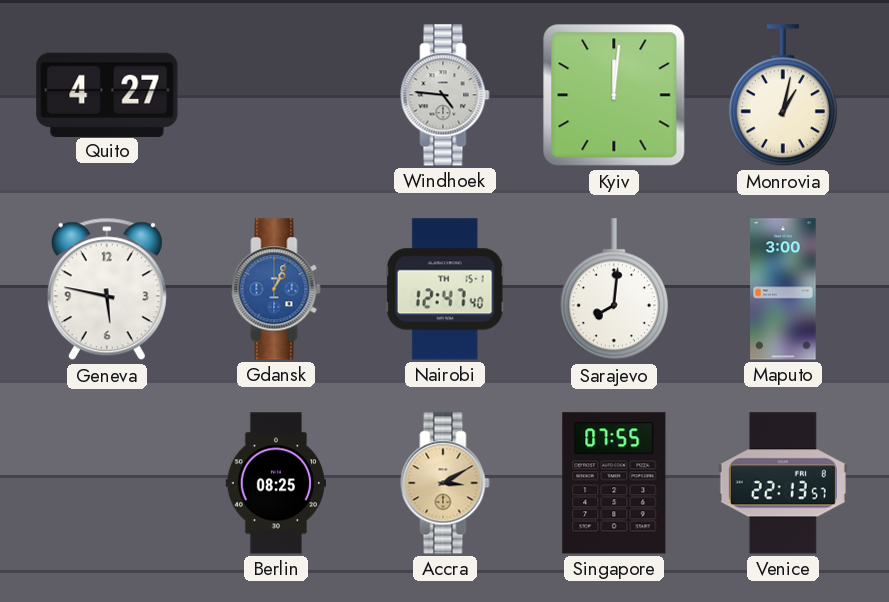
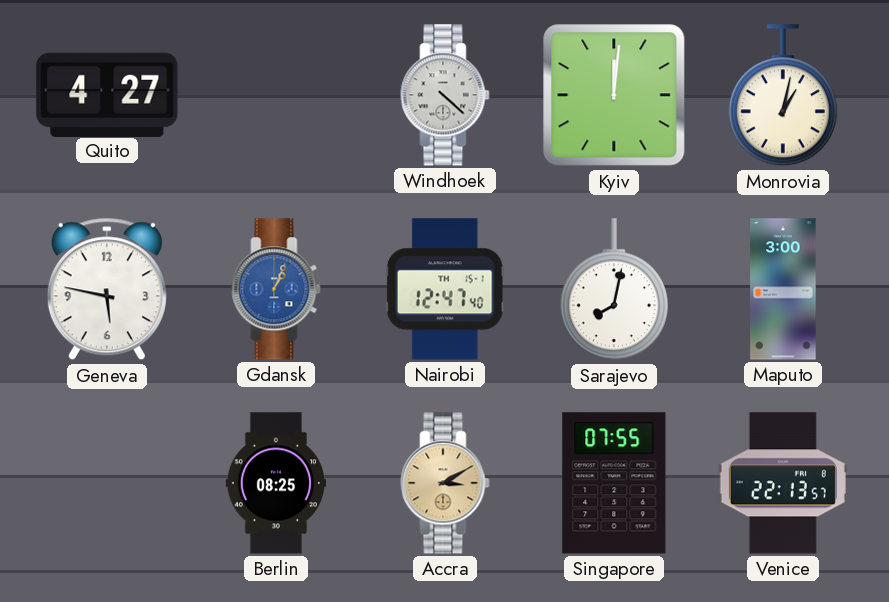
Windhoek: 4:46 -> 4:22
Sarajevo: 8:01 -> 8:02
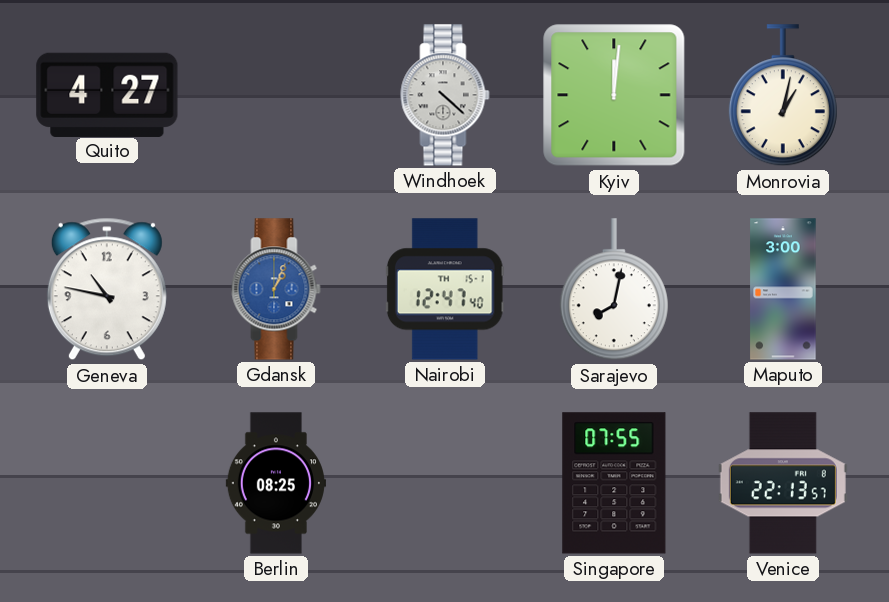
Geneva: 5:47 -> 10:47
Accra: 3:10 -> none
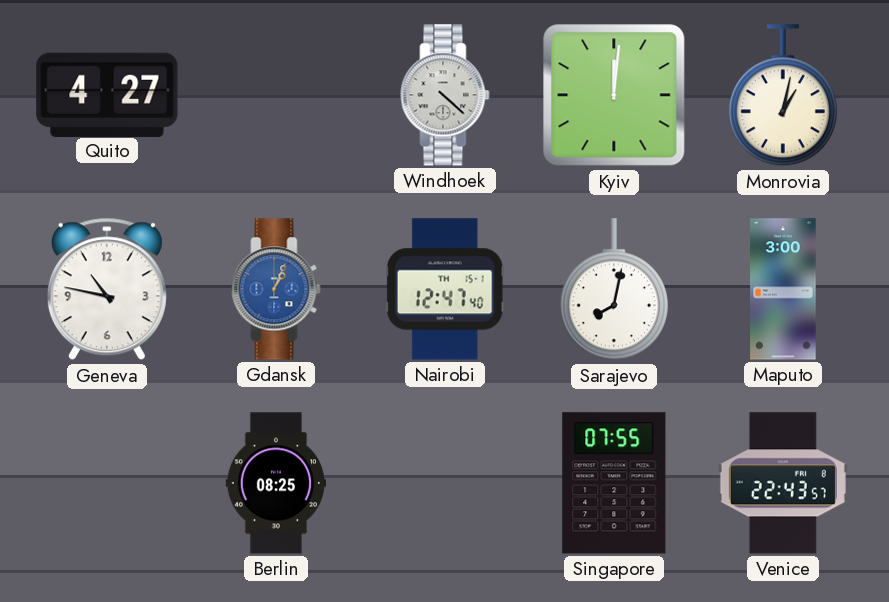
Venice: 22:13 -> 22:43
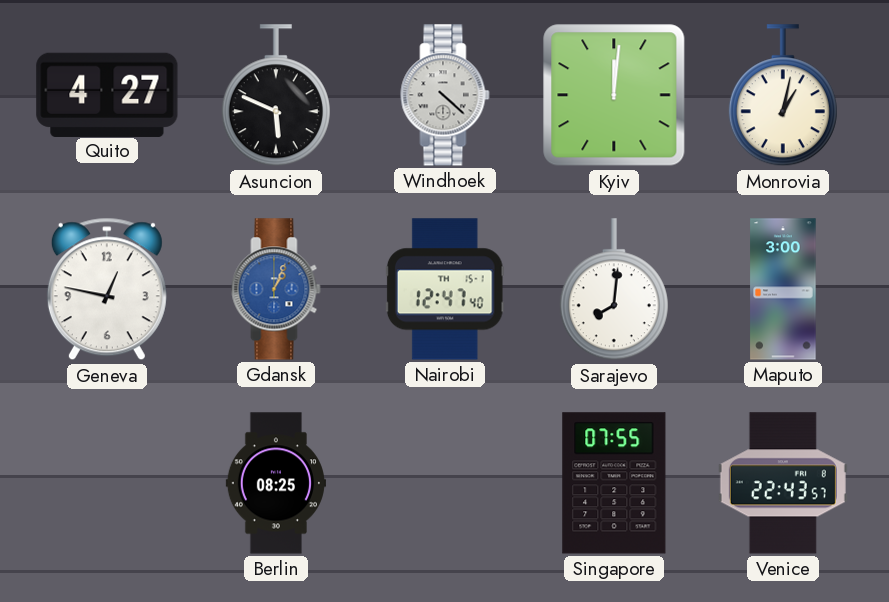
Asuncion: none -> 5:49
Geneva: 10:47 -> 12:47
Sarajevo: 8:02 -> 8:01
